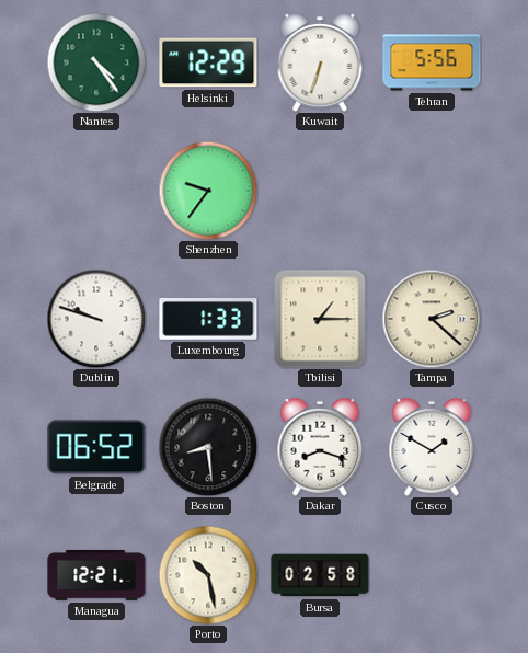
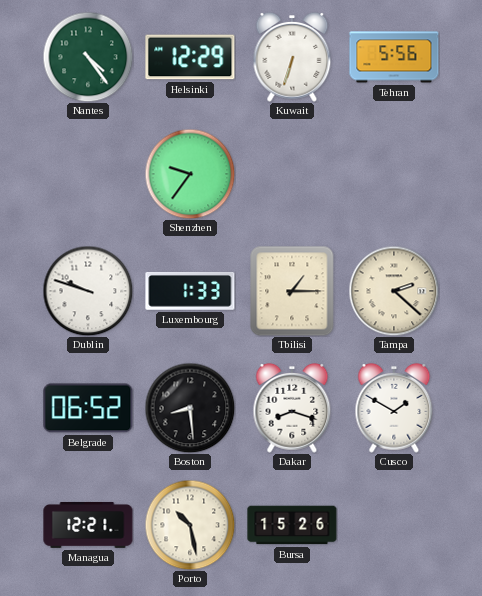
Bursa: 02:58 -> 15:26
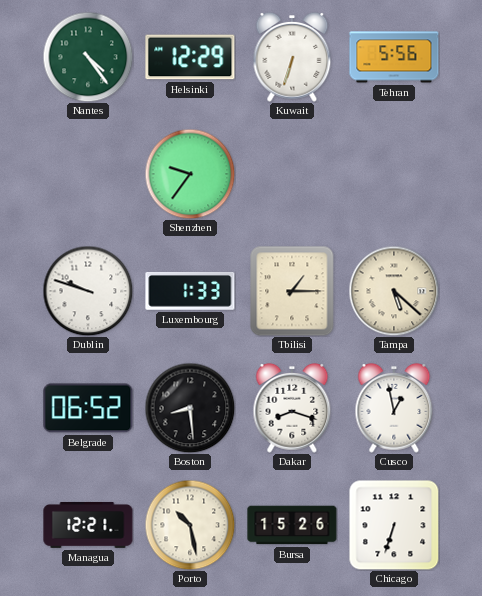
Tampa: 2:22 -> 5:22
Cusco: 1:50 -> 12:58
Chicago: none -> 6:33
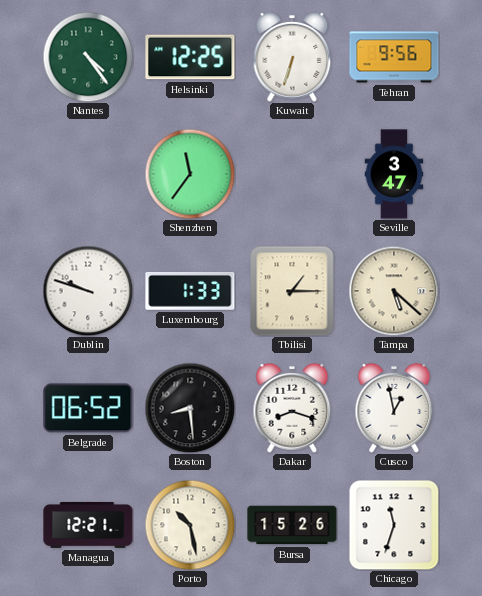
Helsinki: 12:29 -> 12:25
Tehran: 5:56 -> 9:56
Shenzhen: 9:36 -> 11:36
Seville: none -> 3:47
Chicago: 6:33 -> 11:33
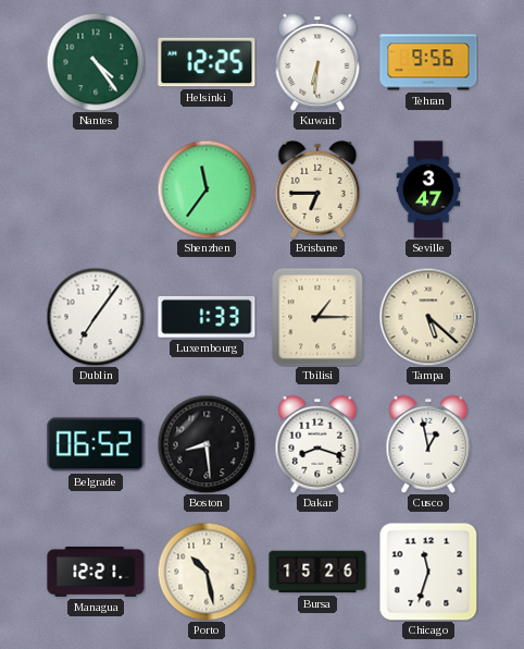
Kuwait: 6:33 -> 6:31
Brisbane: none -> 6:45
Dublin: 9:48 -> 7:06
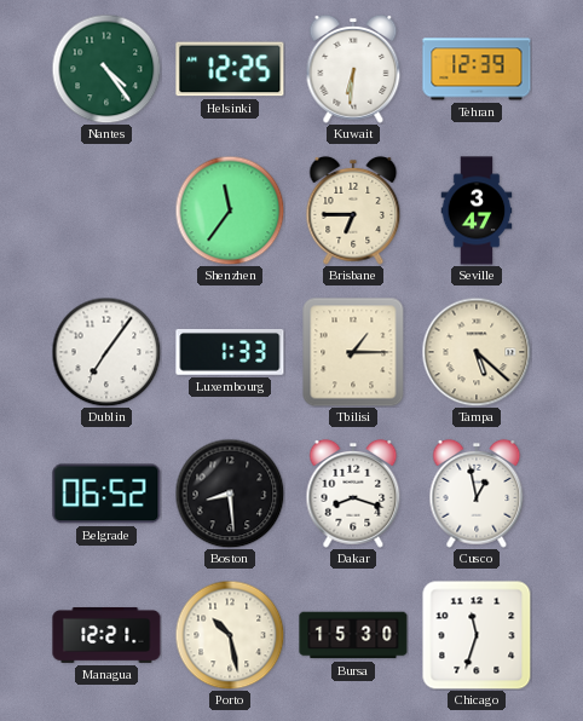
Tehran: 9:56 -> 12:39
Bursa: 15:26 -> 15:30
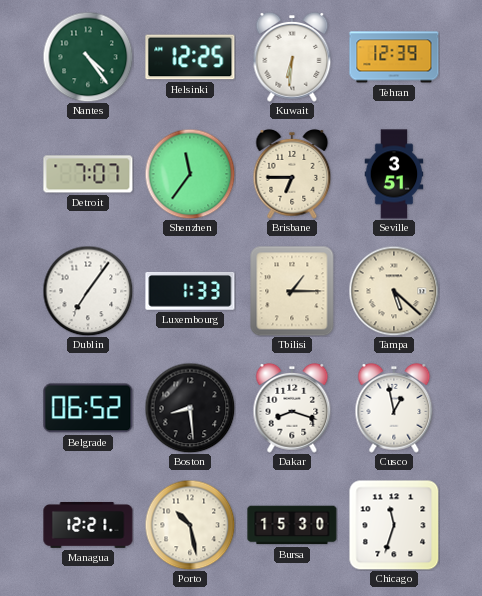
Detroit: none -> 7:07
Seville: 3:47 -> 3:51
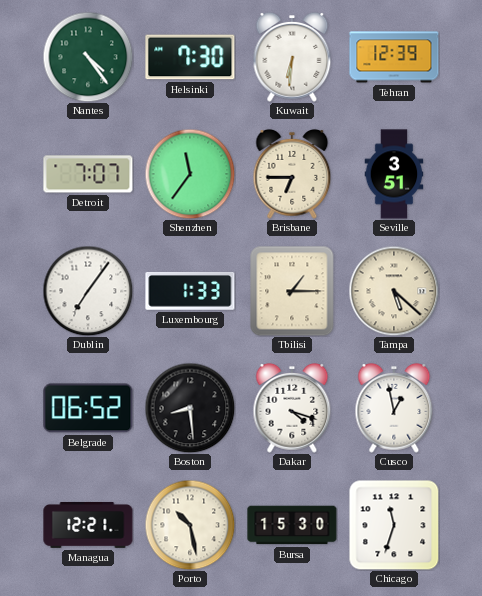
Helsinki: 12:25 -> 7:30
Dakar: 8:18 -> 4:18
